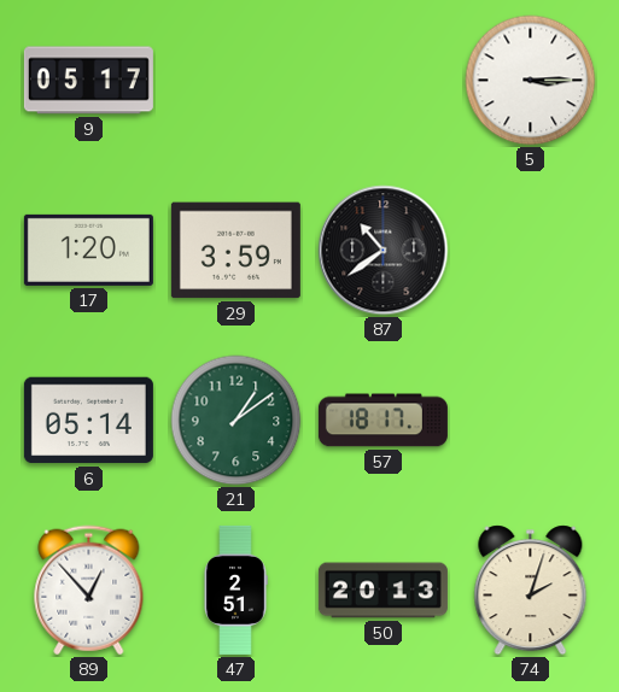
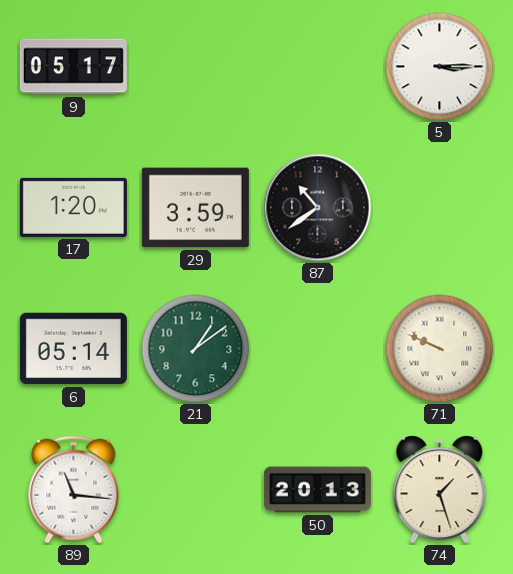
57: 18:17 -> none
71: none -> 9:49
89: 12:53 -> 11:16
47: 2:51 -> none
74: 2:03 -> 1:27
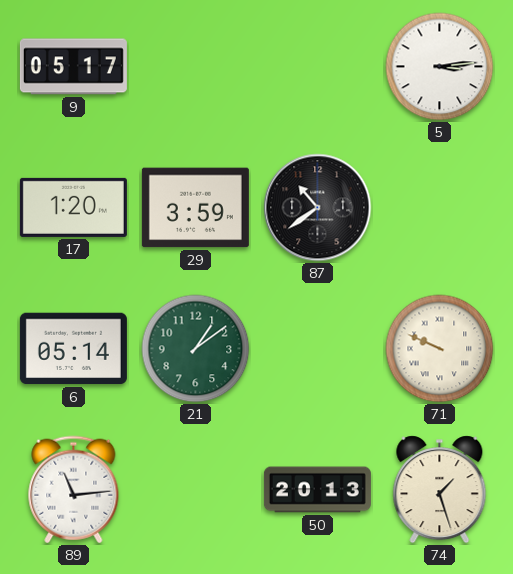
5: 3:15 -> 3:14
89: 11:16 -> 11:14
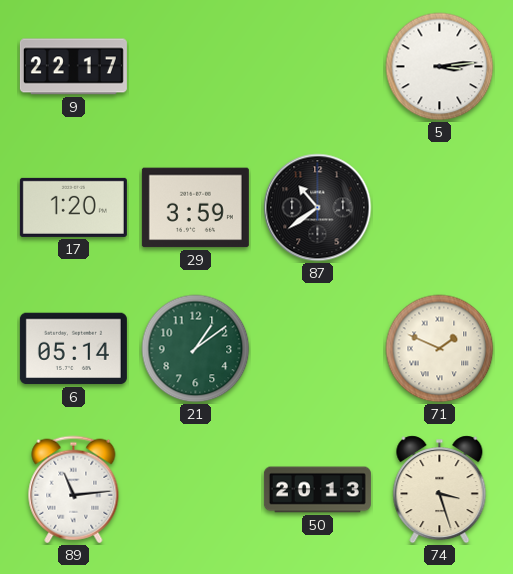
9: 05:17 -> 22:17
71: 9:49 -> 1:49
74: 1:27 -> 3:27
